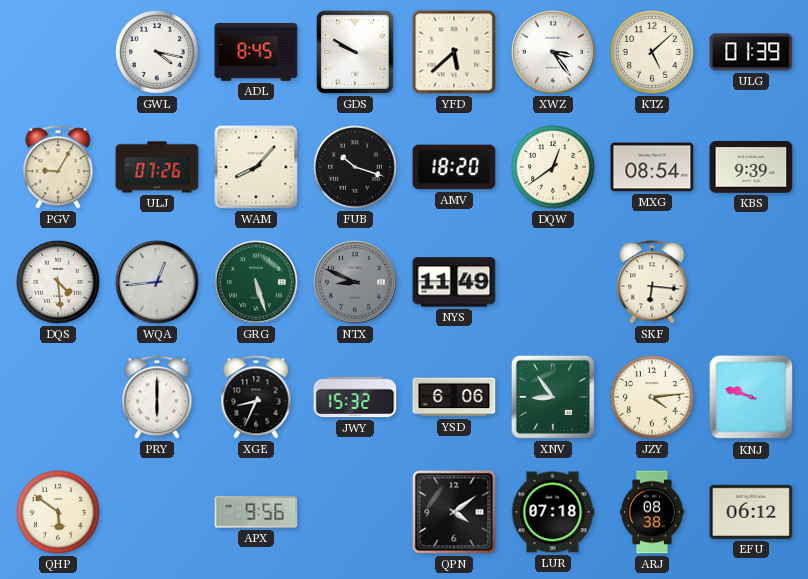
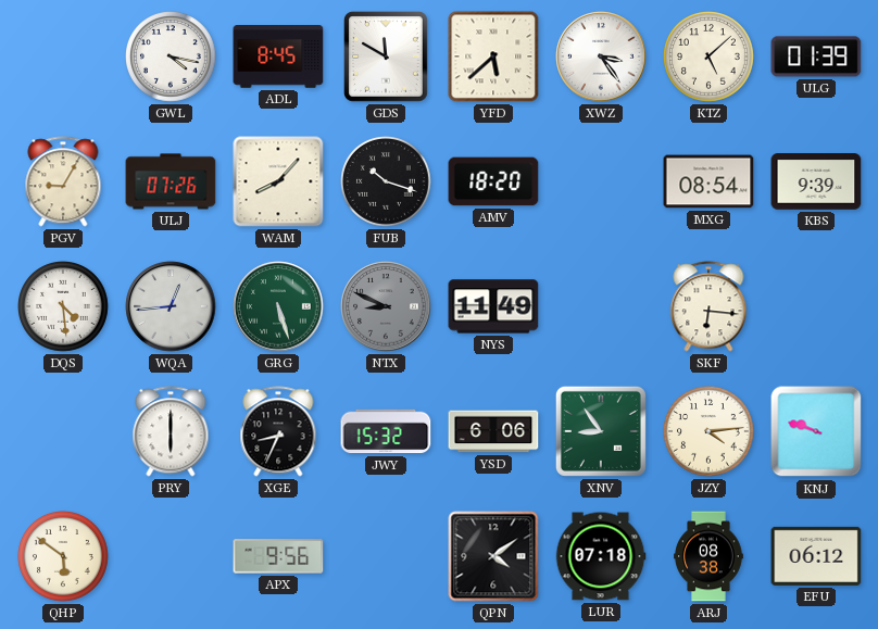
GDS: 9:50 -> 11:50
DQW: 12:39 -> none
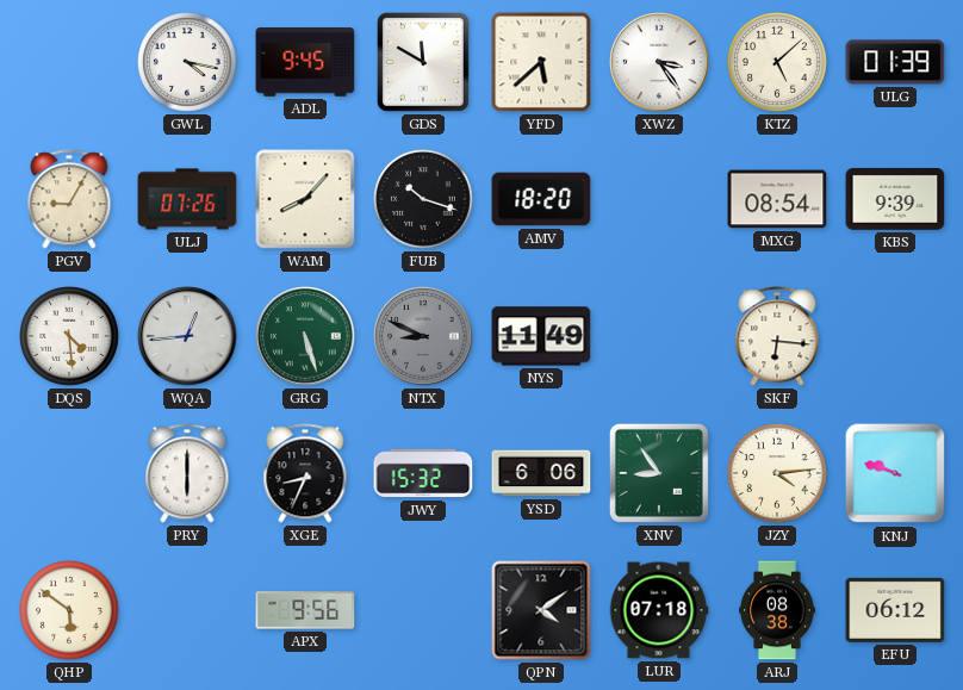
ADL: 8:45 -> 9:45
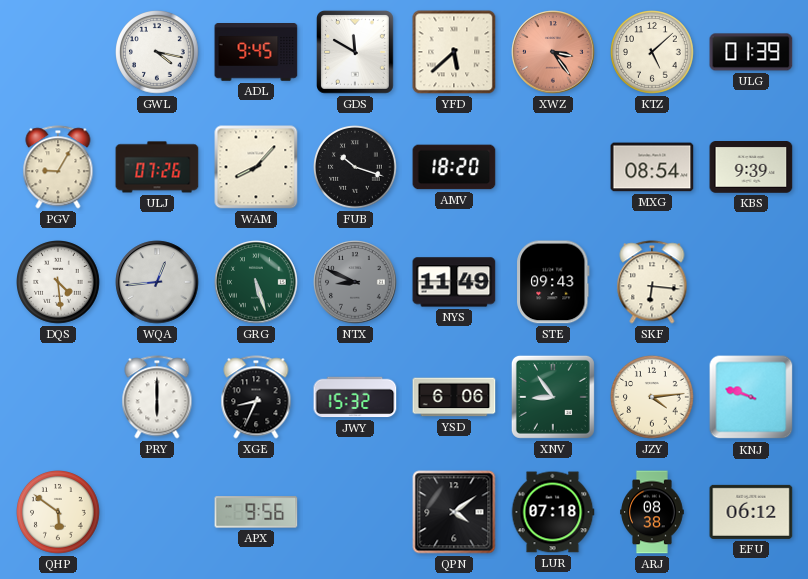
XWZ dial: white -> salmon
STE: none -> 09:43
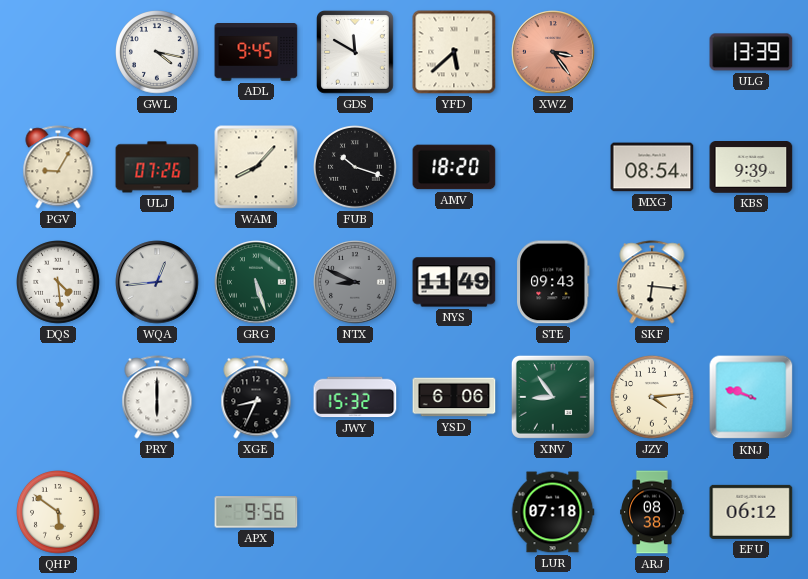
KTZ: 5:08 -> none
ULG: 01:39 -> 13:39
QPN: 4:09 -> none
